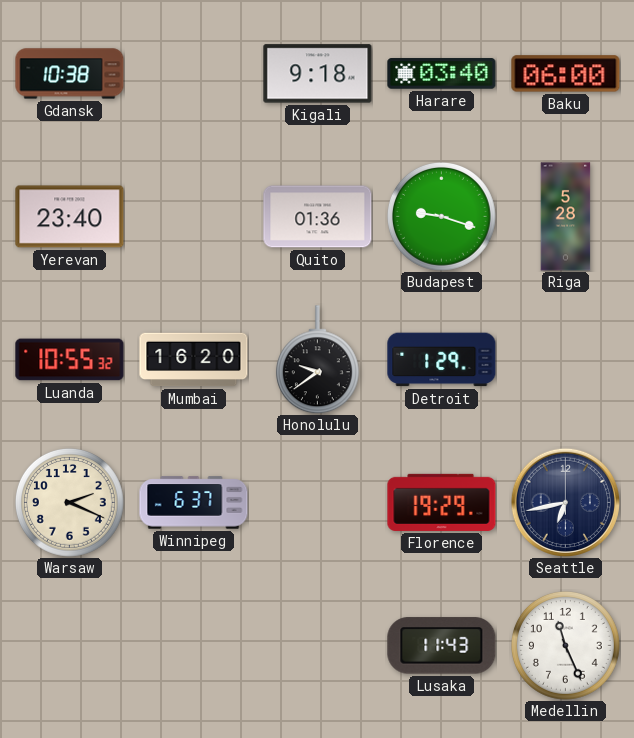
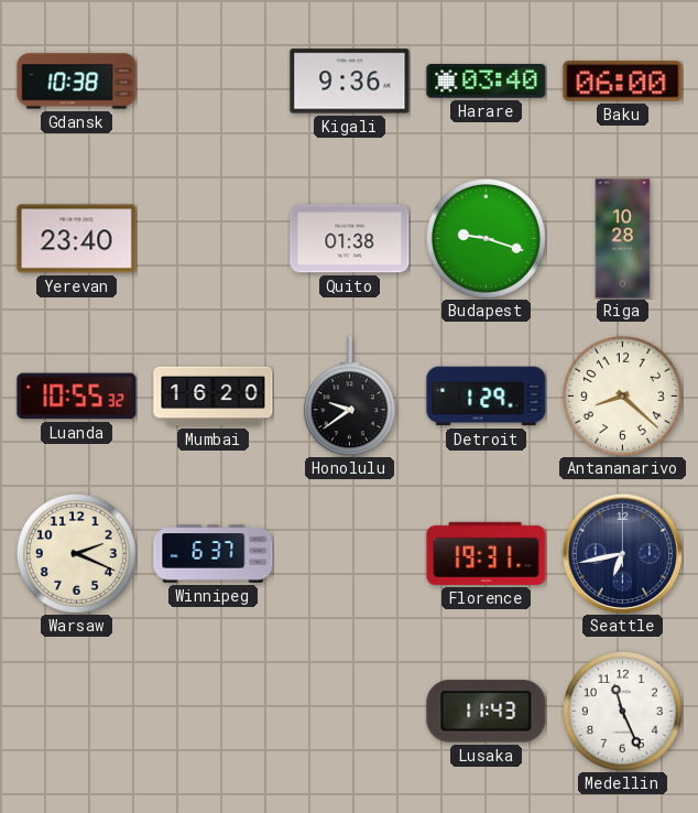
Kigali: 9:18 -> 9:36
Quito: 01:36 -> 01:38
Riga: 5:28 -> 10:28
Antananarivo: none -> 8:22
Florence: 19:29 -> 19:31
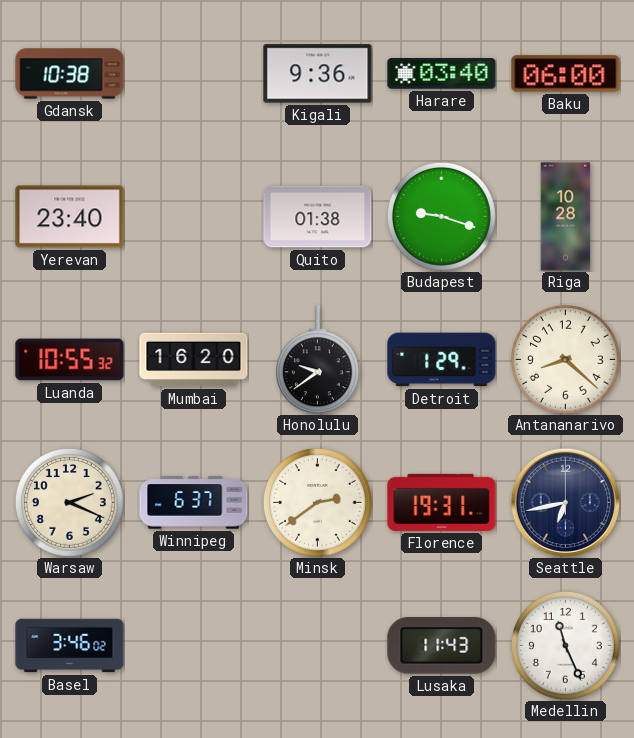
Minsk: none -> 2:39
Basel: none -> 3:46
